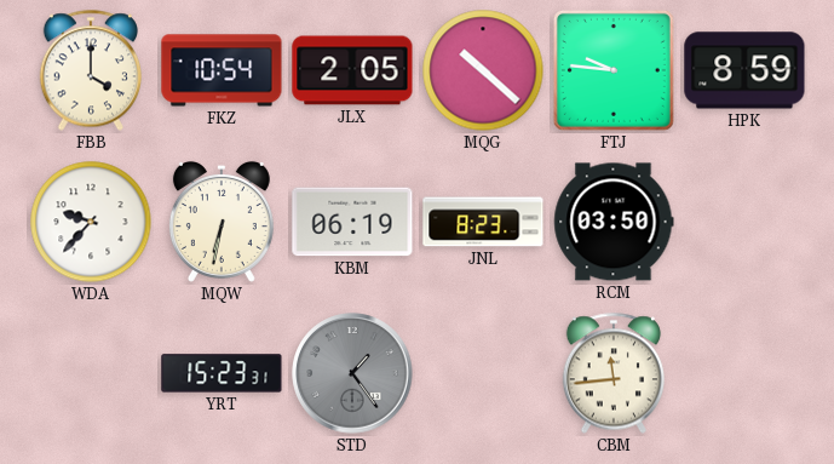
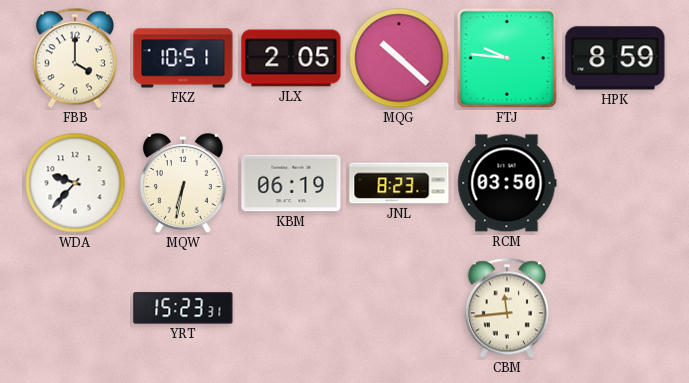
FKZ: 10:54 -> 10:51
STD: 1:24 -> none
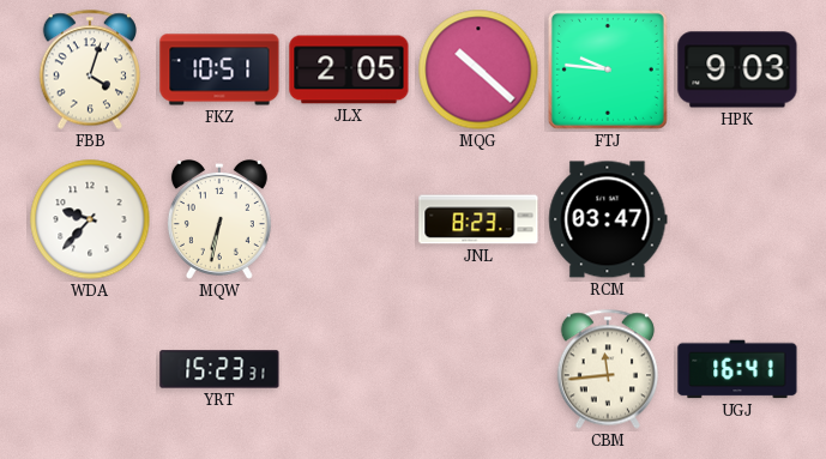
FBB: 4:00 -> 4:03
HPK: 8:59 -> 9:03
KBM: 06:19 -> none
RCM: 03:50 -> 03:47
UGJ: none -> 16:41
